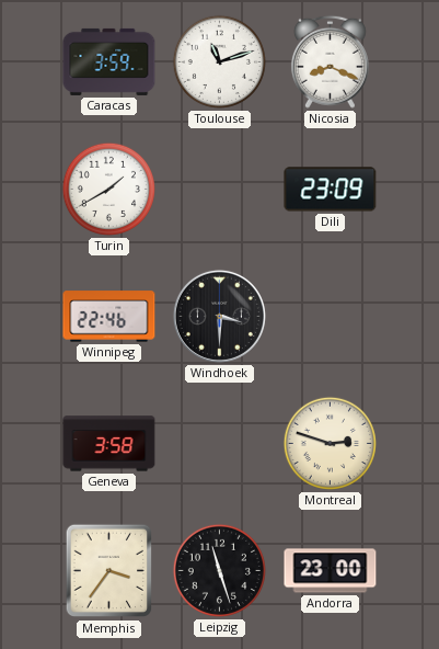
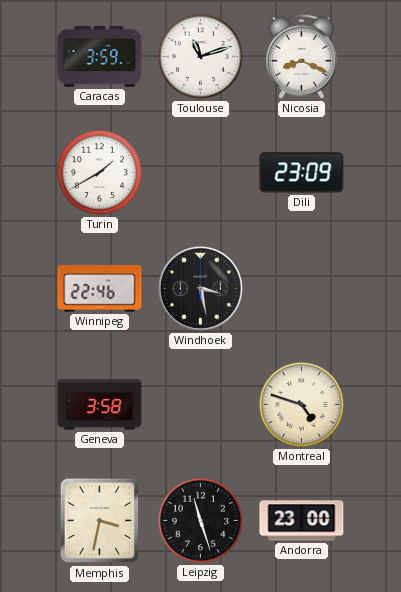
Windhoek: 3:30 -> 3:28
Montreal: 2:48 -> 4:48
Memphis: 3:36 -> 3:32
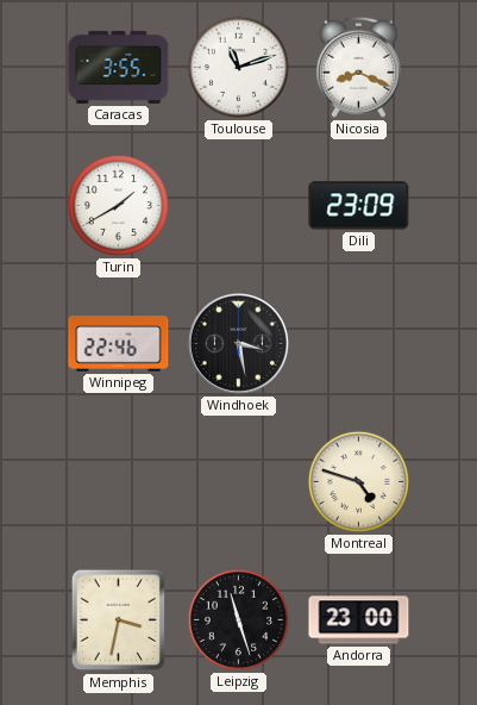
Caracas: 3:59 -> 3:55
Geneva: 3:58 -> none
